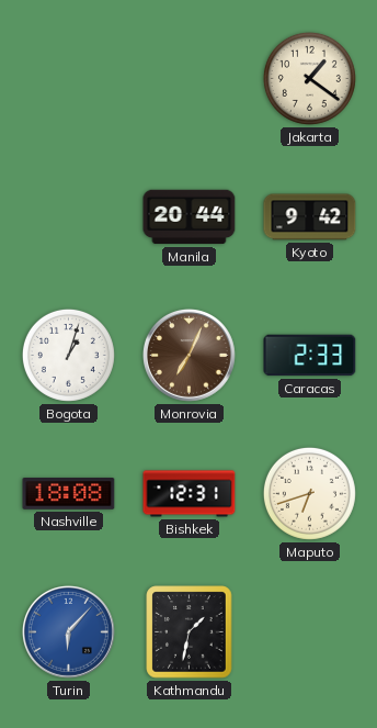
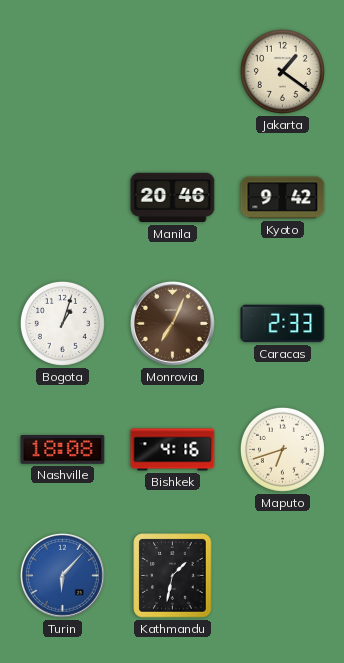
Manila: 20:44 -> 20:46
Bishkek: 12:31 -> 4:16
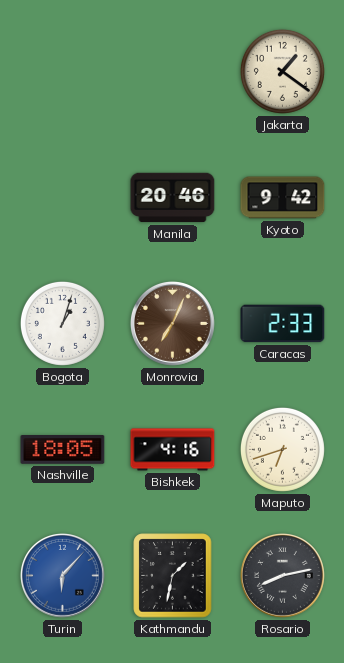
Nashville: 18:08 -> 18:05
Rosario: none -> 8:13
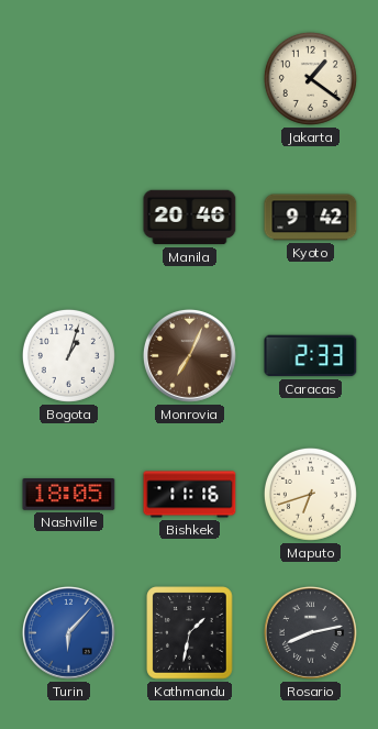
Bishkek: 4:16 -> 11:16
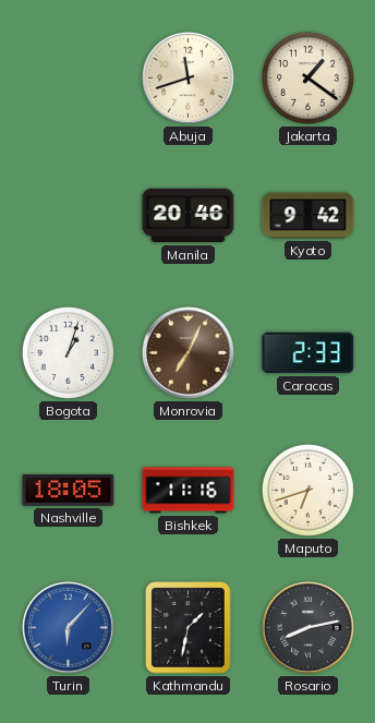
Abuja: none -> 11:42
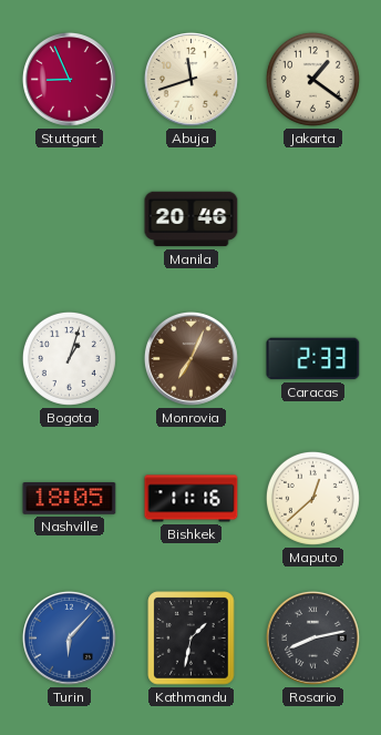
Stuttgart: none -> 8:56
Kyoto: 9:42 -> none
Maputo: 6:42 -> 12:38
